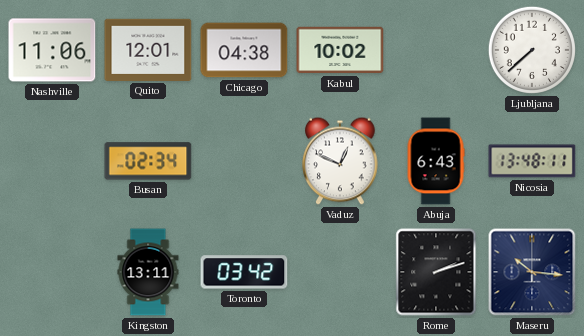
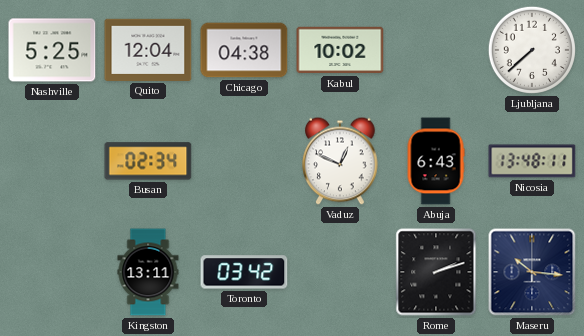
Nashville: 11:06 -> 5:25
Quito: 12:01 -> 12:04
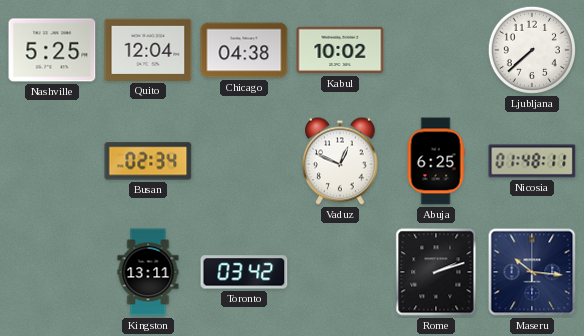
Abuja: 6:43 -> 6:25
Nicosia: 13:48 -> 01:48
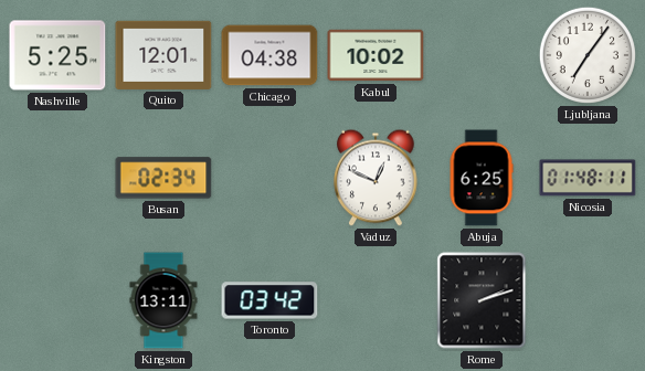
Quito: 12:04 -> 12:01
Ljubljana: 7:38 -> 7:06
Maseru: 10:16 -> none
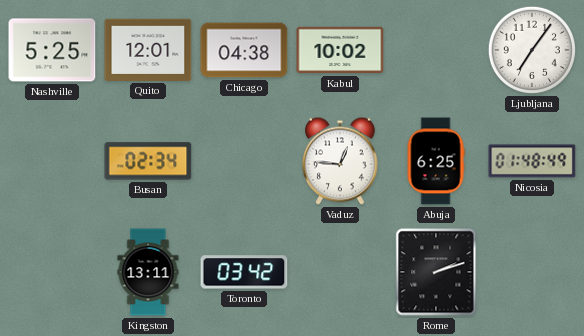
Vaduz: 12:49 -> 12:46
Nicosia: 01:48:11 -> 01:48:49
